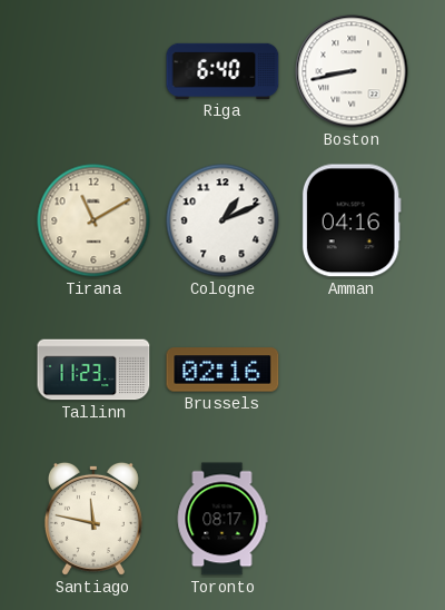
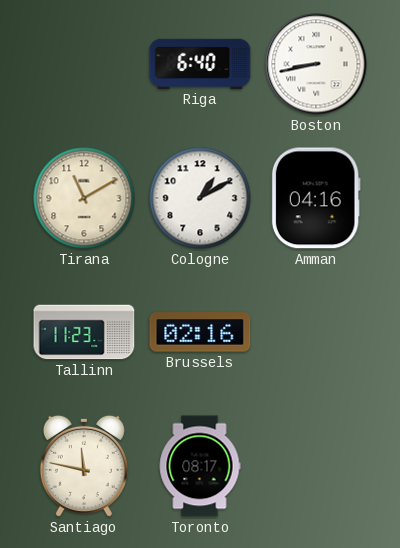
Cologne: 1:11 -> 1:10
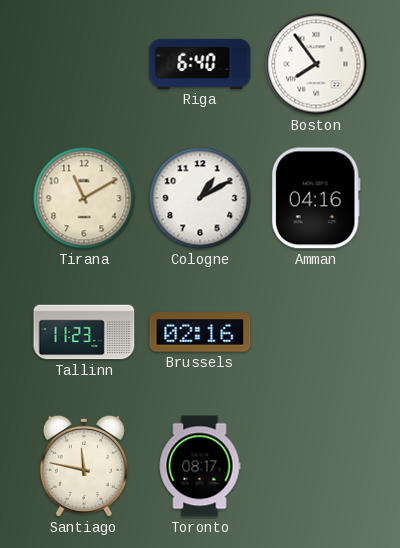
Boston: 8:43 -> 7:54
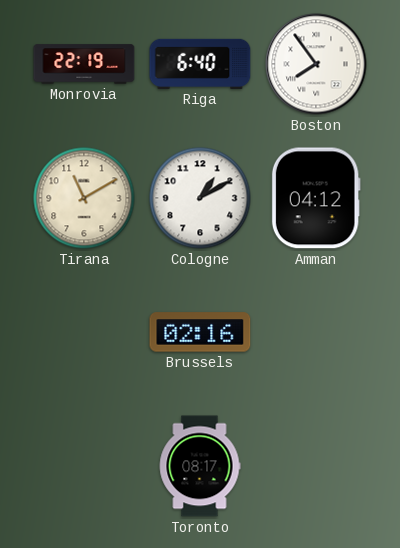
Monrovia: none -> 22:19
Amman: 04:16 -> 04:12
Tallinn: 11:23 -> none
Santiago: 11:47 -> none
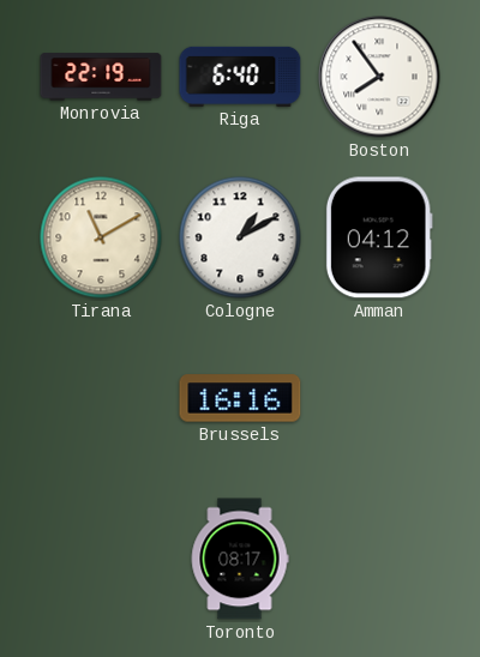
Brussels: 02:16 -> 16:16
